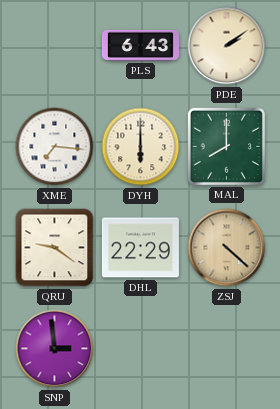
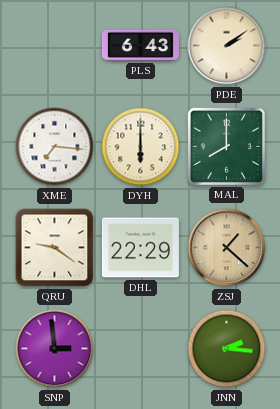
ZSJ: 4:22 -> 1:22
JNN: none -> 2:16
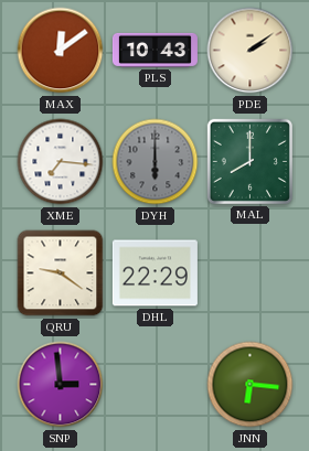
MAX: none -> 12:09
PLS: 6:43 -> 10:43
DYH dial: cream -> grey
ZSJ: 1:22 -> none
JNN: 2:16 -> 6:16
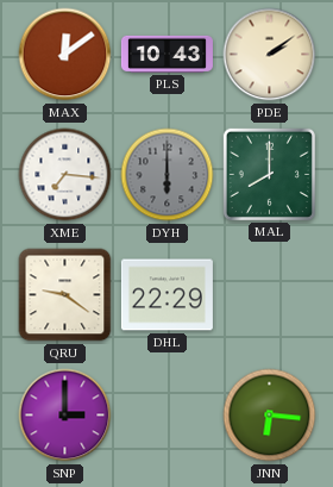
SNP: 2:59 -> 3:00
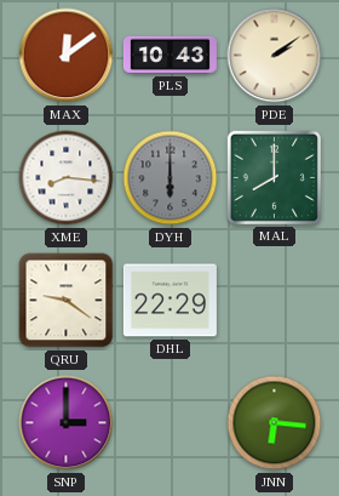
XME: 7:16 -> 8:16
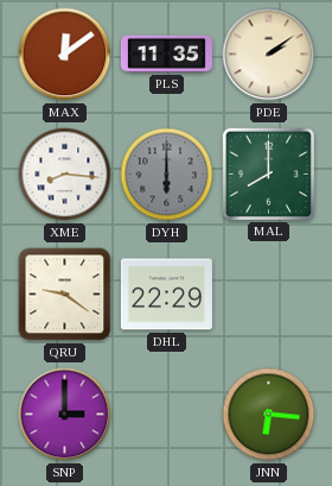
PLS: 10:43 -> 11:35
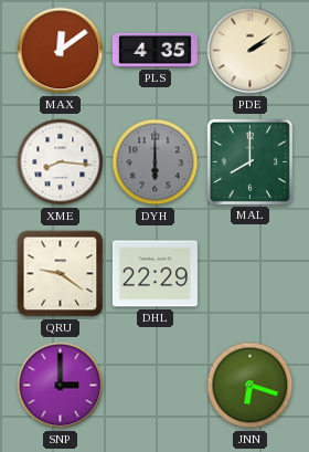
PLS: 11:35 -> 4:35
JNN: 6:16 -> 6:18
